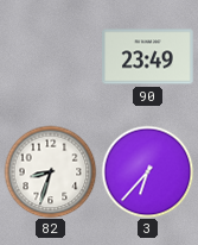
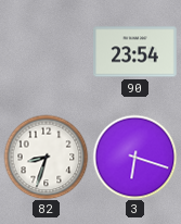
90: 23:49 -> 23:54
3: 6:37 -> 6:18
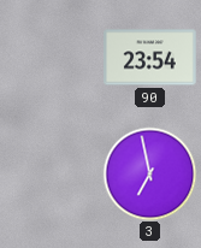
82: 8:33 -> none
3: 6:18 -> 6:58
